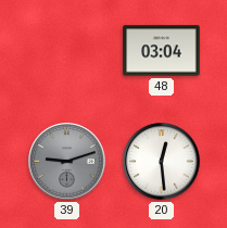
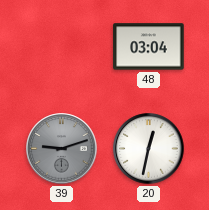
20: 12:29 -> 12:32
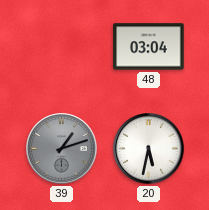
39: 9:12 -> 1:12
20: 12:32 -> 5:32
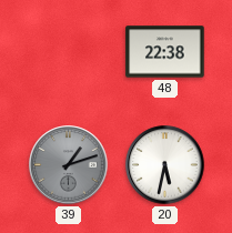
48: 03:04 -> 22:38
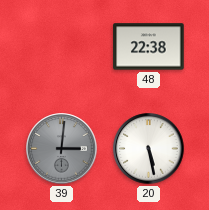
39: 1:12 -> 3:01
20: 5:32 -> 5:28
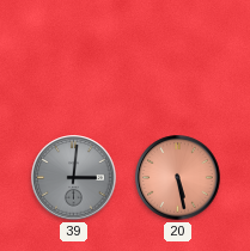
48: 22:38 -> none
20 dial: white -> salmon
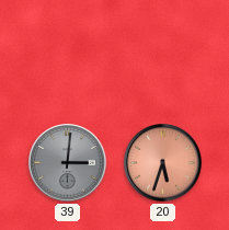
20: 5:28 -> 5:33
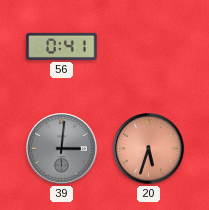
56: none -> 0:41
